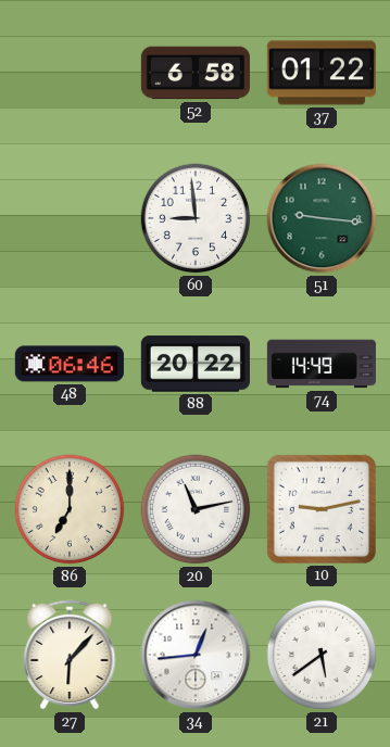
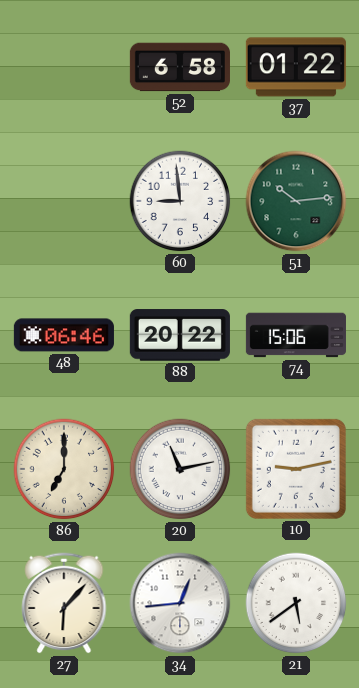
51: 9:16 -> 10:14
74: 14:49 -> 15:06
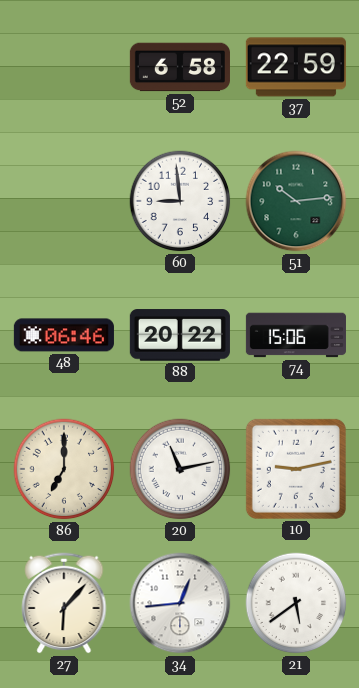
37: 01:22 -> 22:59
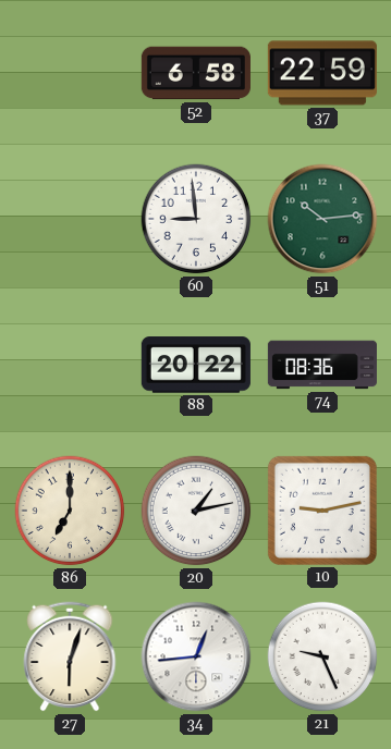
48: 06:46 -> none
74: 15:06 -> 08:36
20: 11:13 -> 1:13
27: 6:07 -> 6:03
21: 5:39 -> 9:26
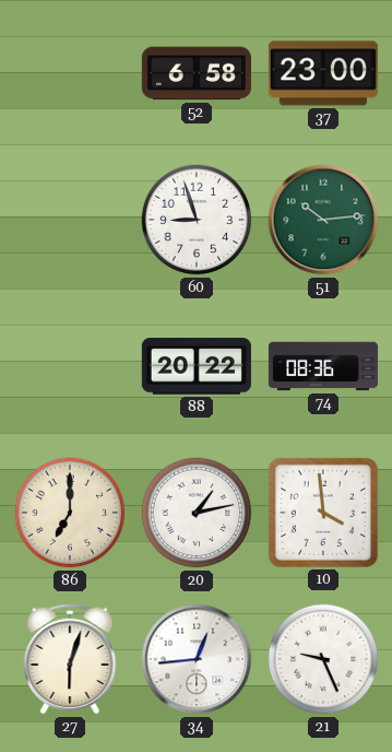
37: 22:59 -> 23:00
60: 8:59 -> 8:57
10: 9:13 -> 3:59
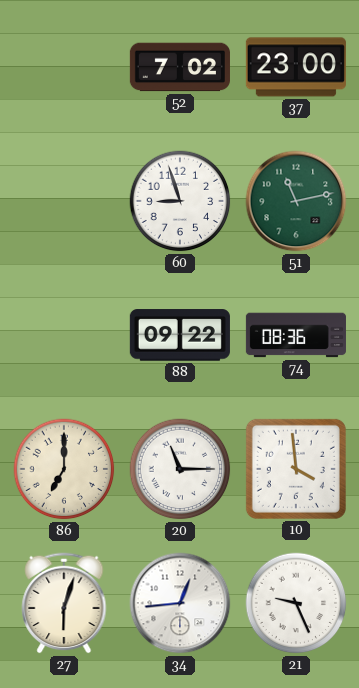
52: 6:58 -> 7:02
51: 10:14 -> 11:13
88: 20:22 -> 09:22
20: 1:13 -> 11:15
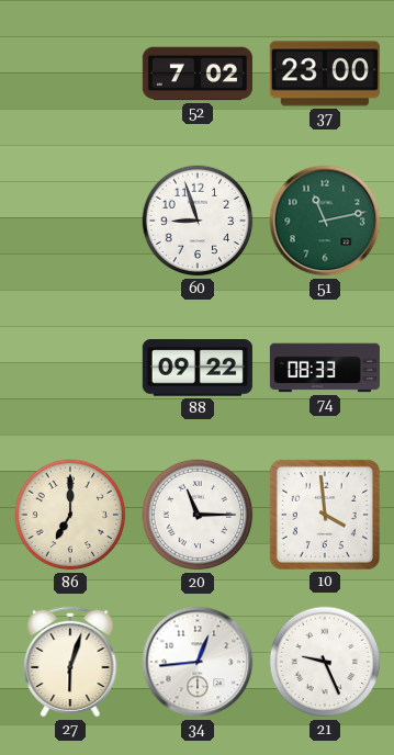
74: 08:36 -> 08:33
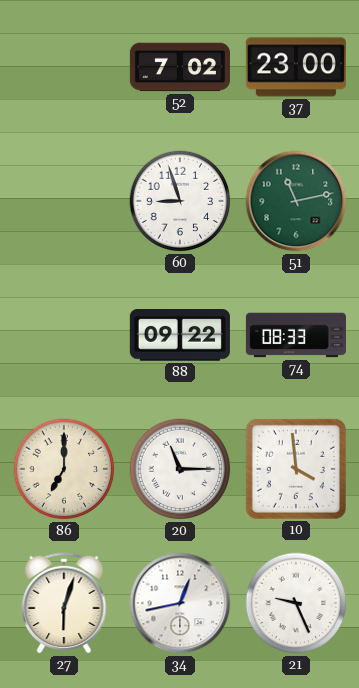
34: 12:44 -> 12:43
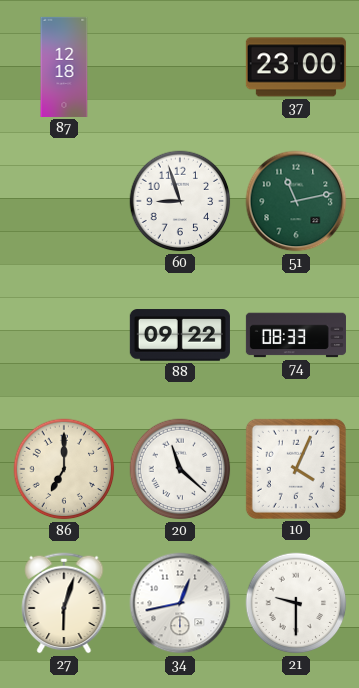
87: none -> 12:18
52: 7:02 -> none
20: 11:15 -> 11:22
10: 3:59 -> 4:04
21: 9:26 -> 9:30
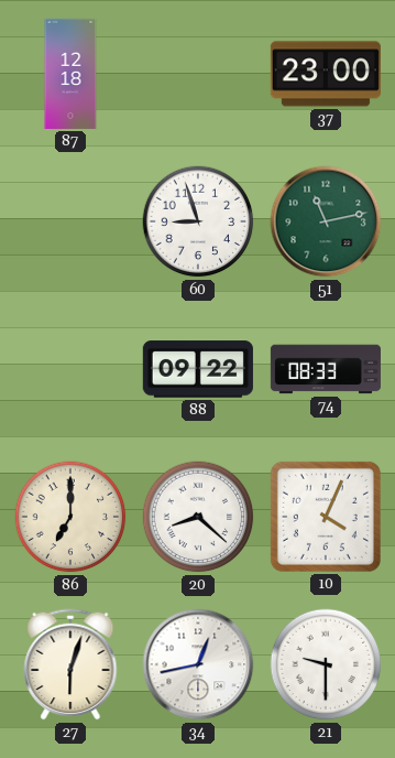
20: 11:22 -> 8:22
